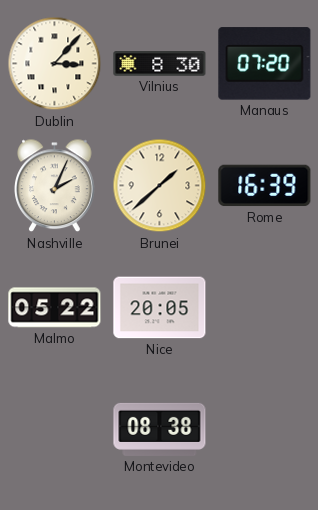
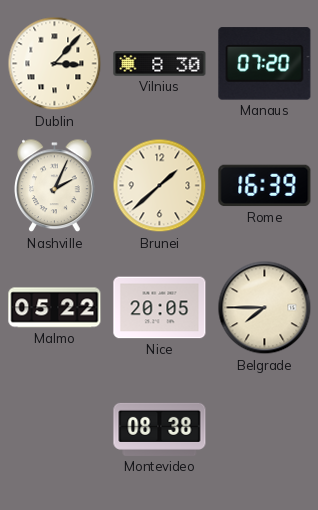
Belgrade: none -> 7:45
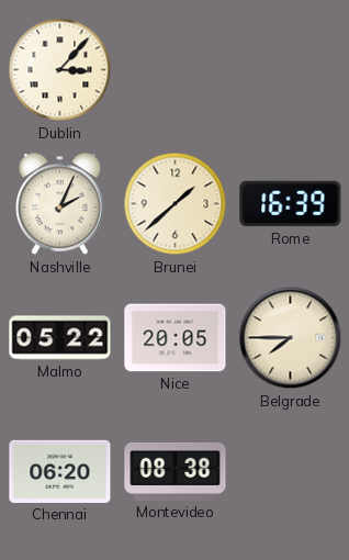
Vilnius: 8:30 -> none
Manaus: 07:20 -> none
Chennai: none -> 06:20
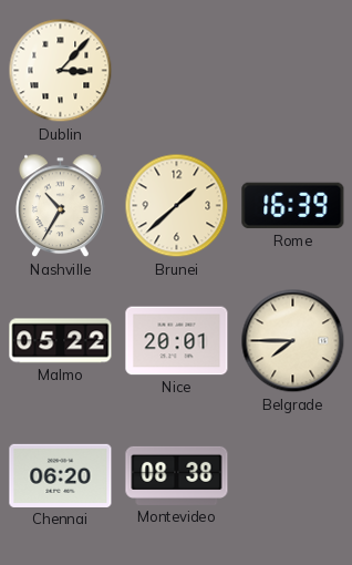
Nashville: 2:04 -> 10:35
Nice: 20:05 -> 20:01
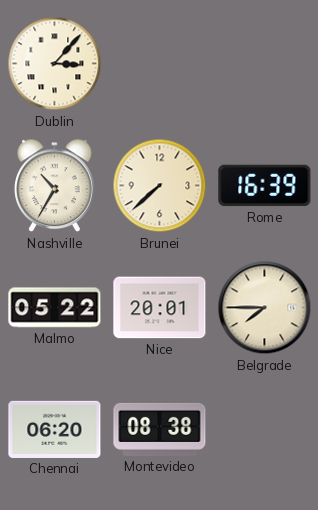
Brunei: 1:38 -> 7:38
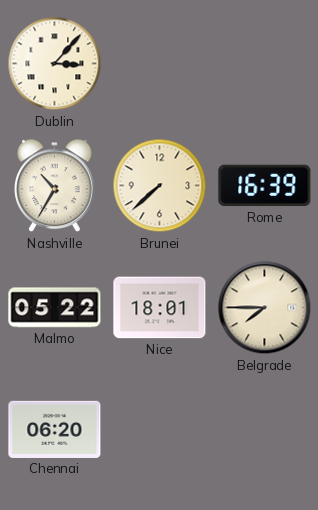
Nice: 20:01 -> 18:01
Montevideo: 08:38 -> none
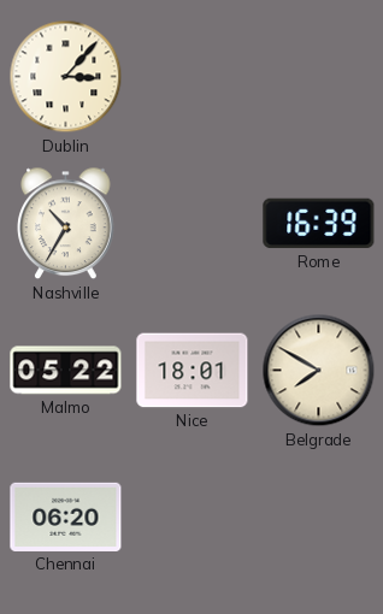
Brunei: 7:38 -> none
Belgrade: 7:45 -> 7:50
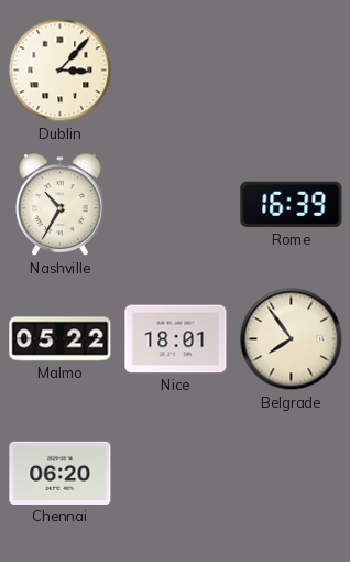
Belgrade: 7:50 -> 7:54
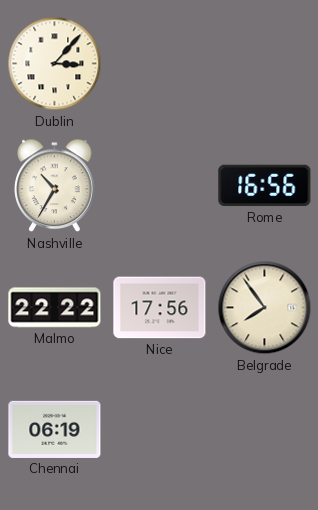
Rome: 16:39 -> 16:56
Malmo: 05:22 -> 22:22
Nice: 18:01 -> 17:56
Chennai: 06:20 -> 06:19
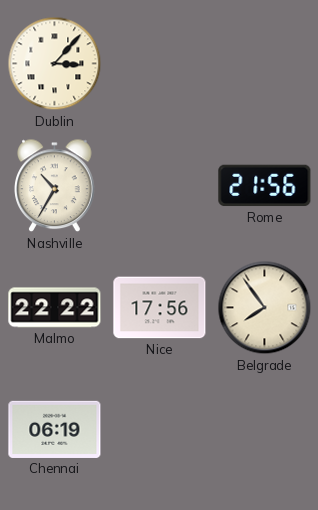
Rome: 16:56 -> 21:56
